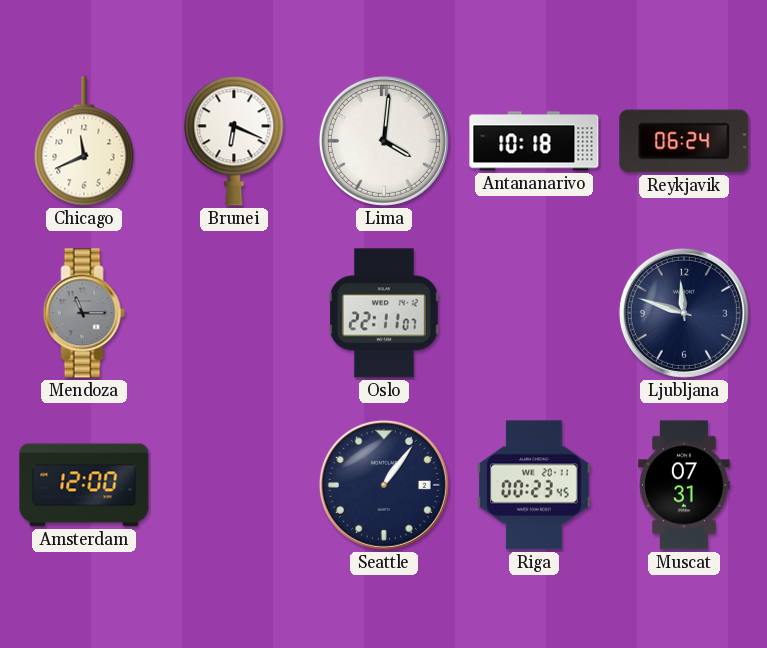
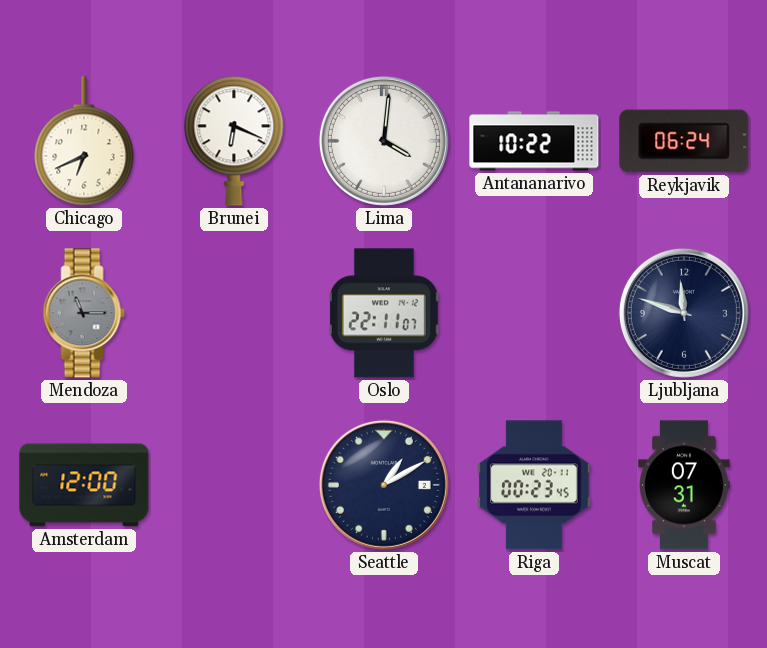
Chicago: 11:41 -> 6:41
Antananarivo: 10:18 -> 10:22
Seattle: 1:06 -> 1:10
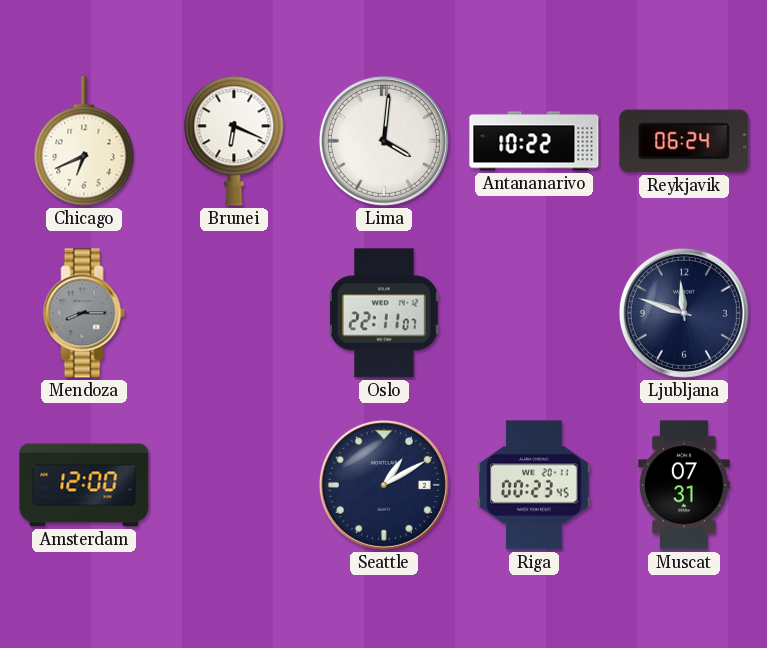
Mendoza: 11:15 -> 8:15
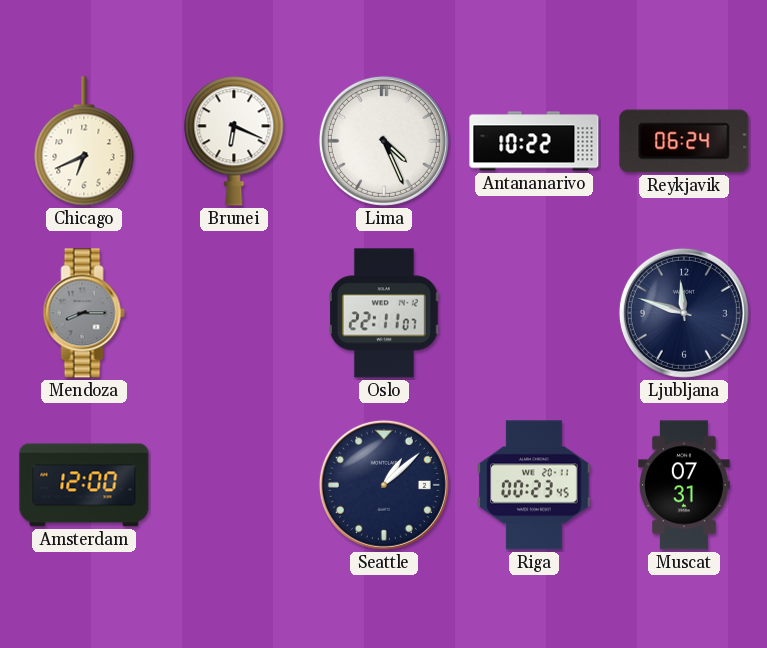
Lima: 4:01 -> 4:26
Seattle: 1:10 -> 1:08
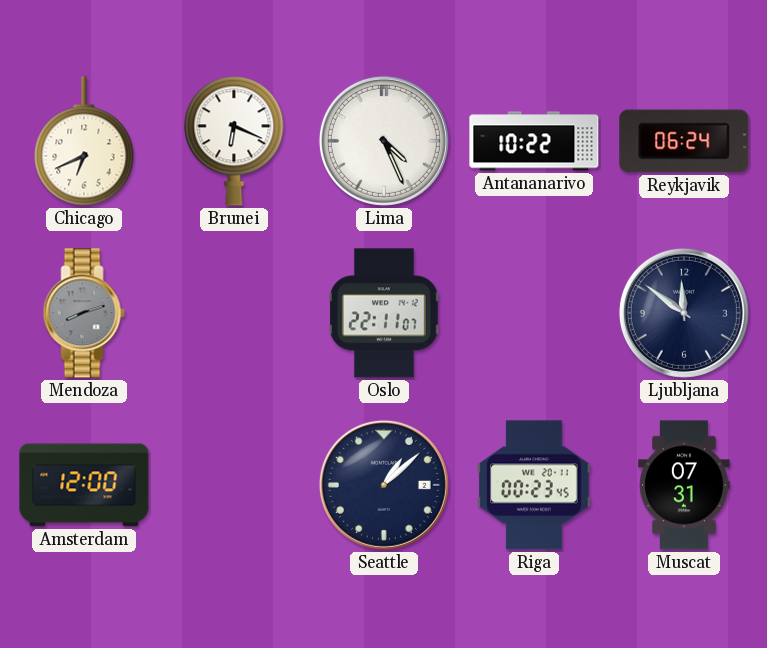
Mendoza: 8:15 -> 8:12
Ljubljana: 11:48 -> 11:51
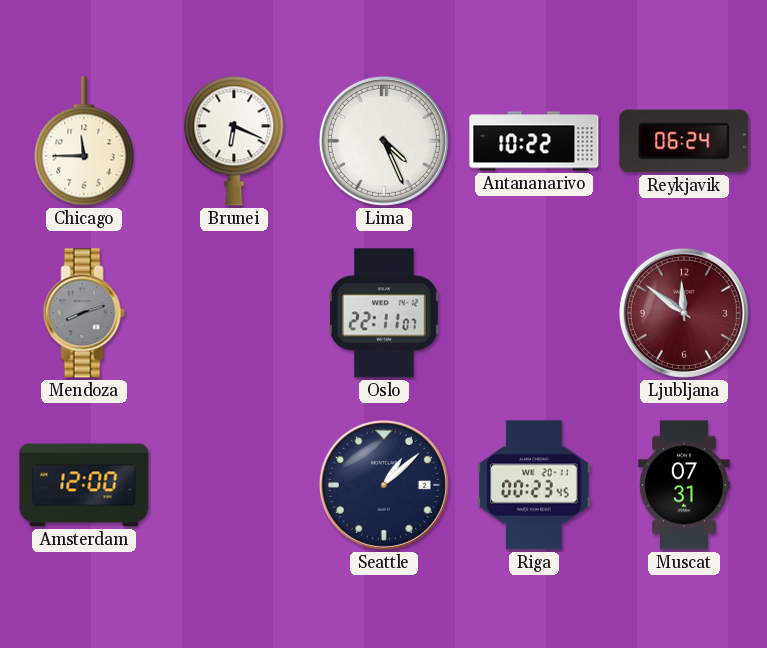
Chicago: 6:41 -> 11:45
Ljubljana dial: navy -> burgundy
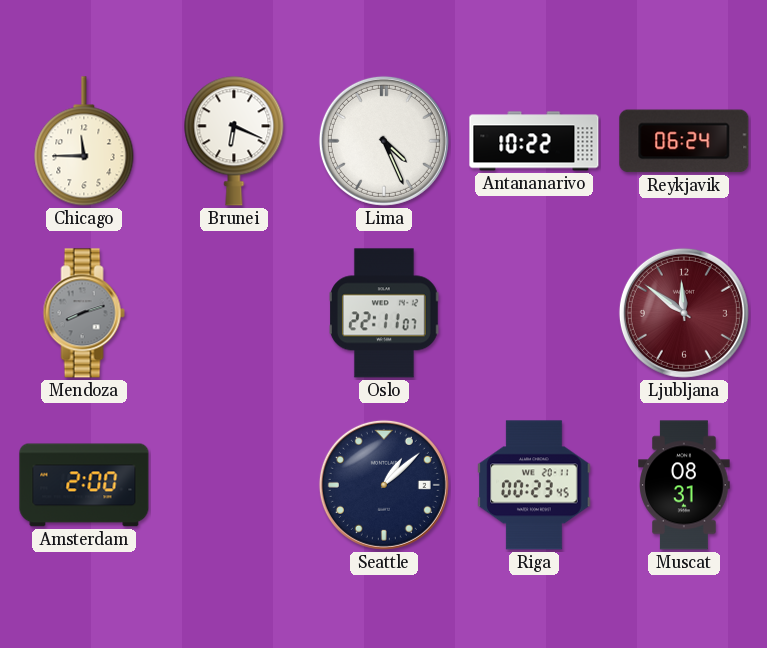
Amsterdam: 12:00 -> 2:00
Muscat: 07:31 -> 08:31
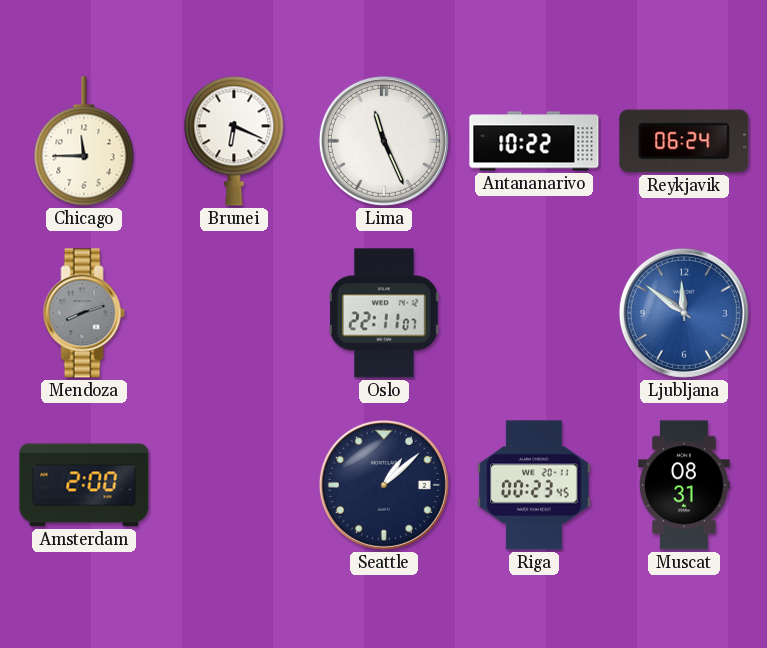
Lima: 4:26 -> 11:26
Ljubljana dial: burgundy -> blue
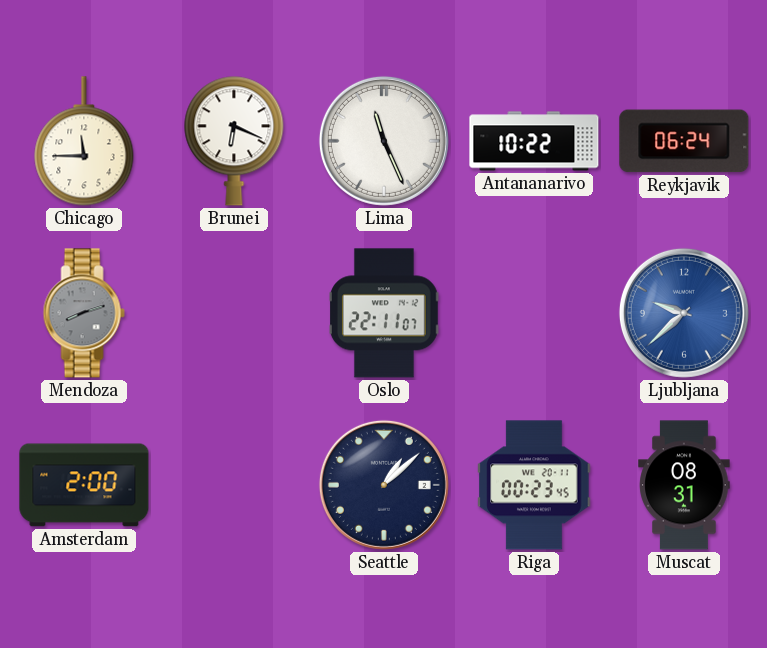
Ljubljana: 11:51 -> 9:38
